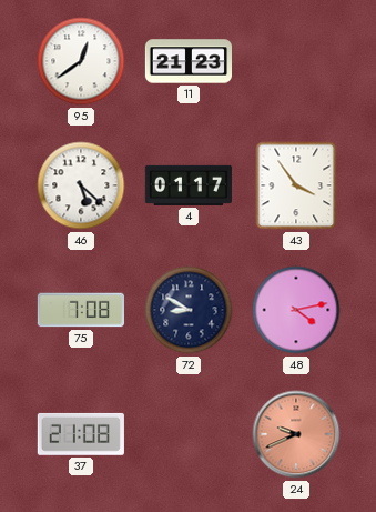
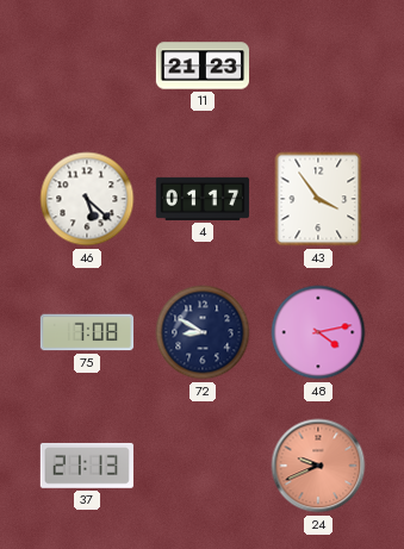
95: 12:39 -> none
37: 21:08 -> 21:13
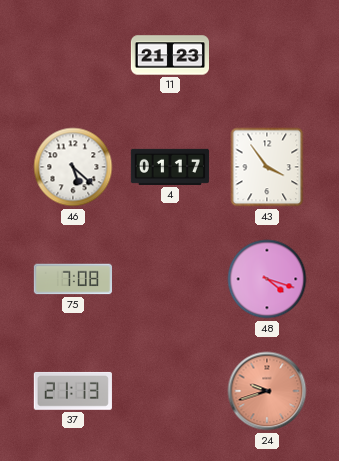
72: 8:50 -> none
48: 4:13 -> 4:18
24: 9:41 -> 9:42
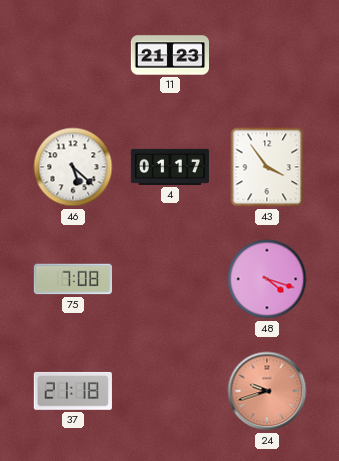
37: 21:13 -> 21:18
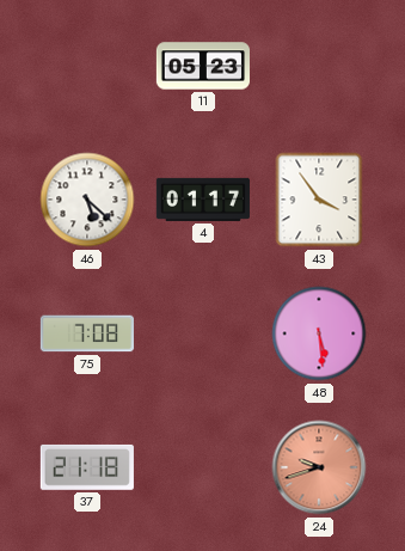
11: 21:23 -> 05:23
48: 4:18 -> 5:29
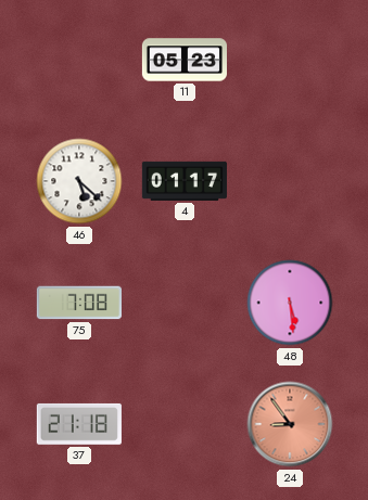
43: 3:54 -> none
24: 9:42 -> 8:54
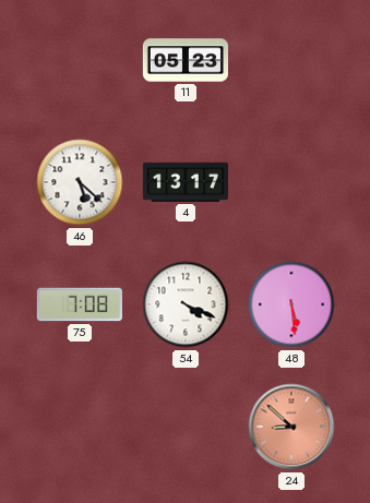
4: 01:17 -> 13:17
54: none -> 4:19
37: 21:18 -> none
24: 8:54 -> 8:52
